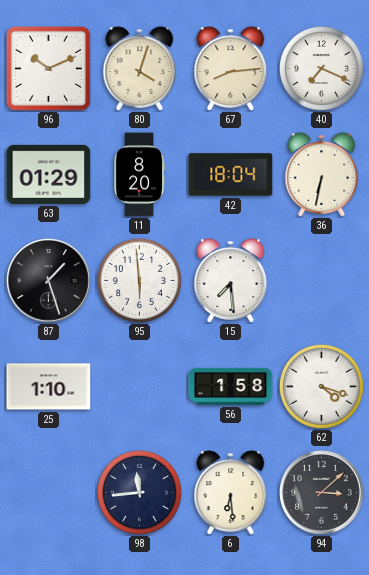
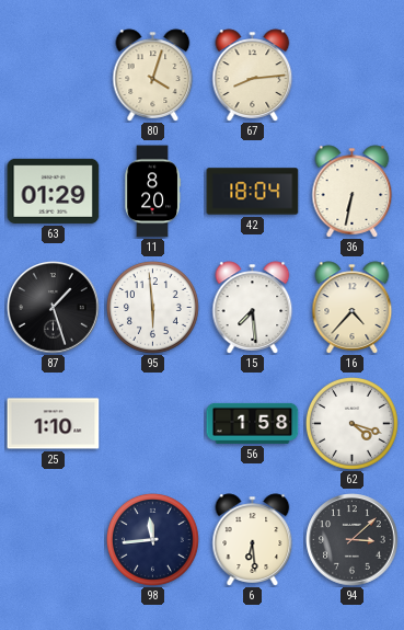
96: 10:11 -> none
40: 7:19 -> none
16: none -> 4:37
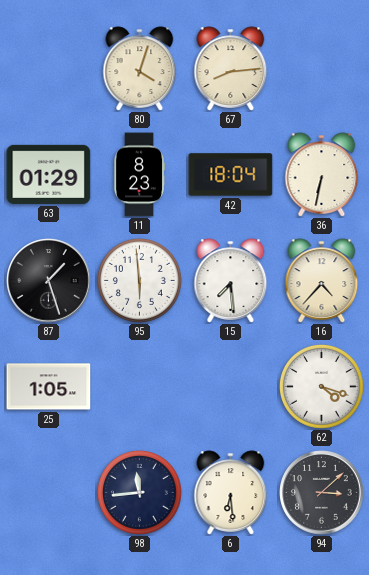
11: 8:20 -> 8:23
25: 1:10 -> 1:05
56: 1:58 -> none
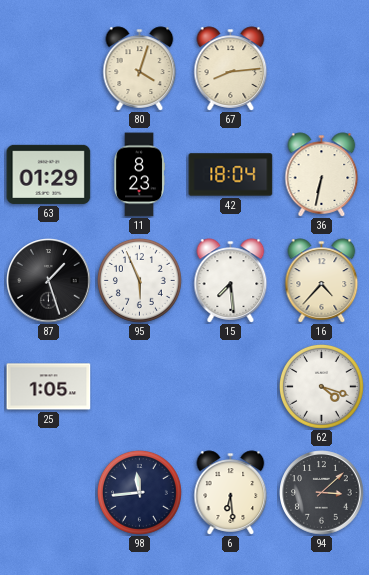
95: 5:59 -> 5:56
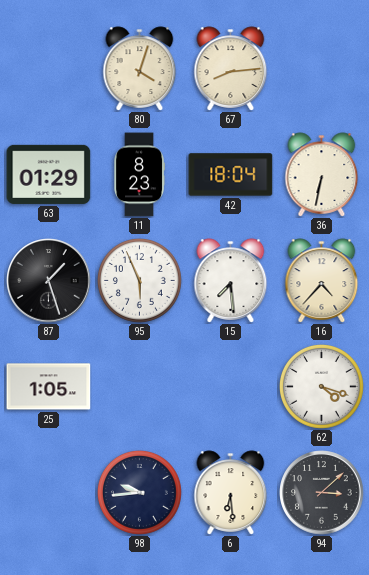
98: 11:44 -> 9:44
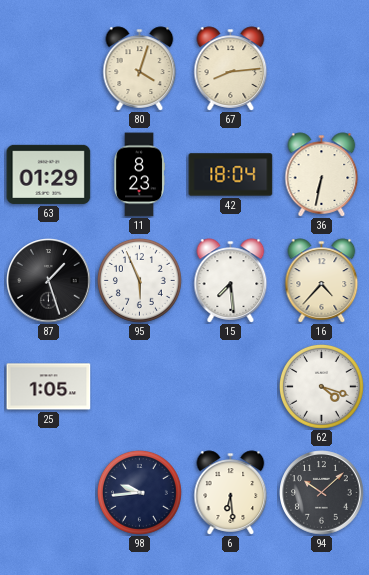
94: 3:08 -> 10:08
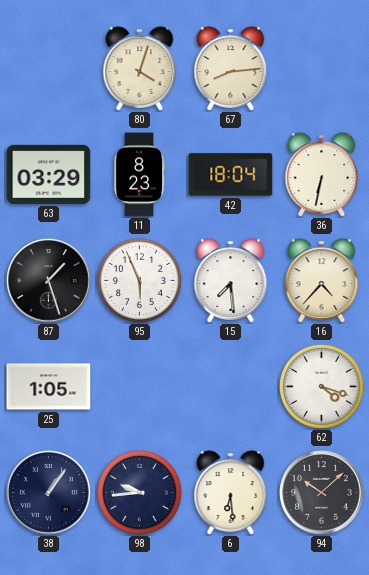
63: 01:29 -> 03:29
38: none -> 1:06
